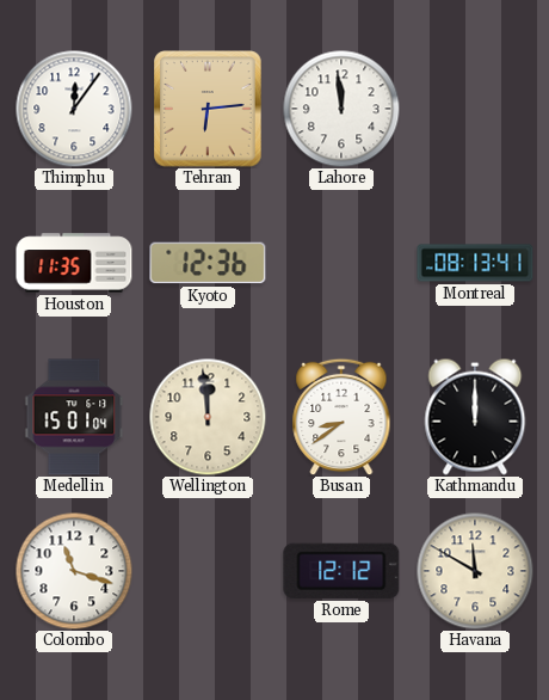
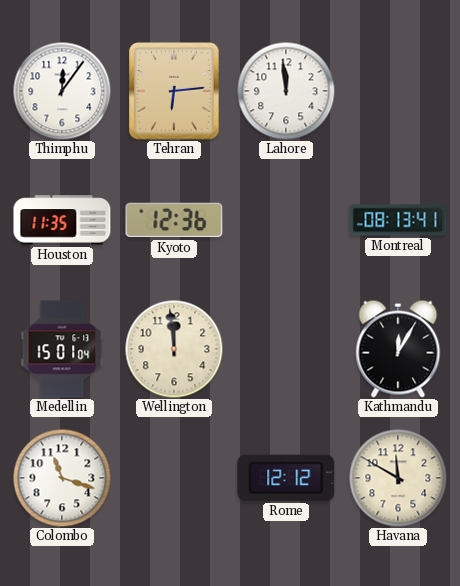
Busan: 8:39 -> none
Kathmandu: 12:00 -> 12:05
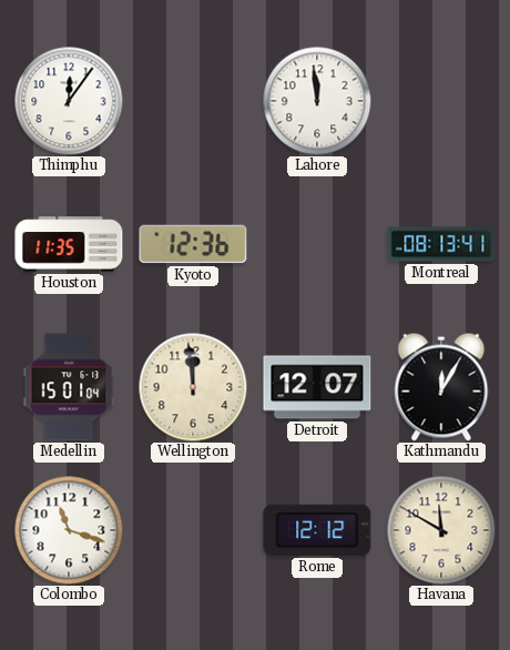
Tehran: 6:14 -> none
Detroit: none -> 12:07
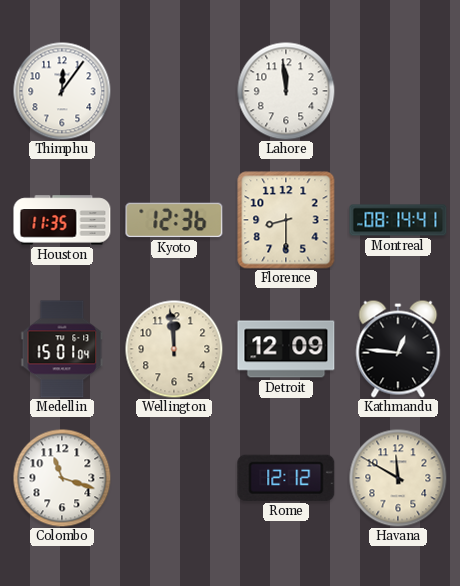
Florence: none -> 8:30
Montreal: 08:13 -> 08:14
Detroit: 12:07 -> 12:09
Kathmandu: 12:05 -> 12:46
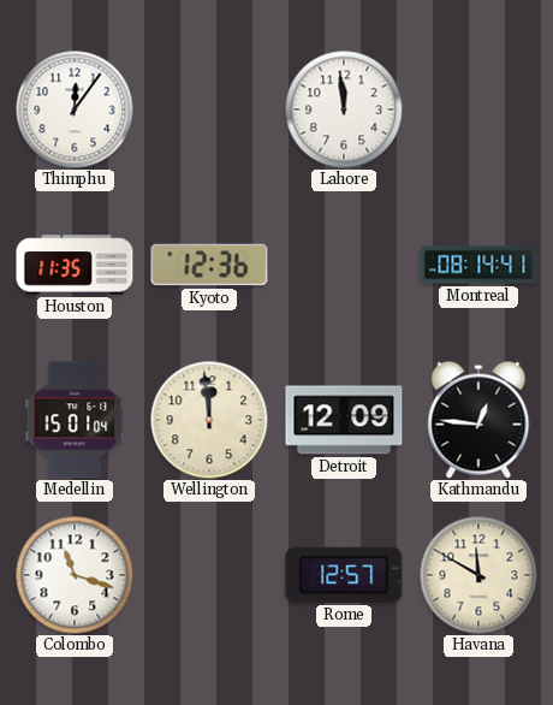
Florence: 8:30 -> none
Rome: 12:12 -> 12:57
